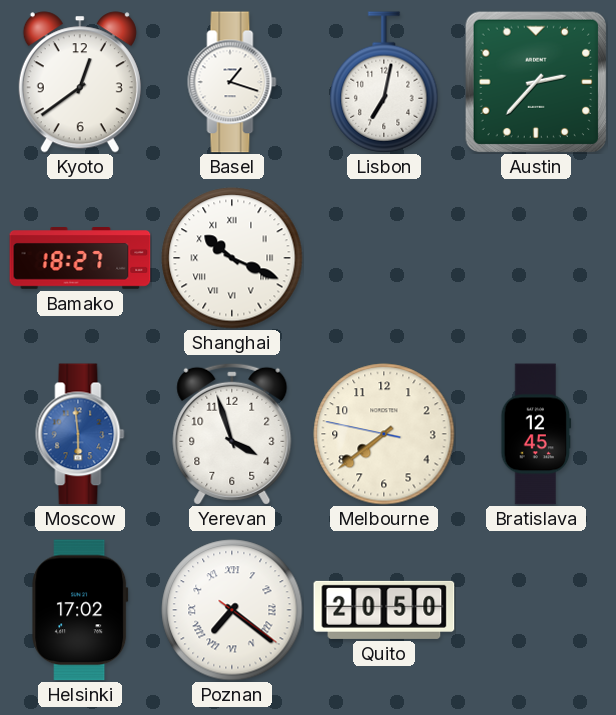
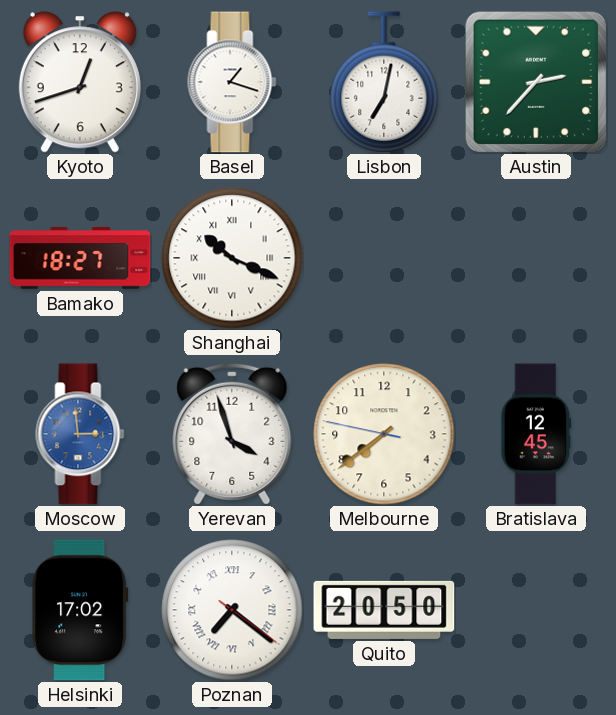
Kyoto: 12:39 -> 12:42
Moscow: 5:59 -> 2:59
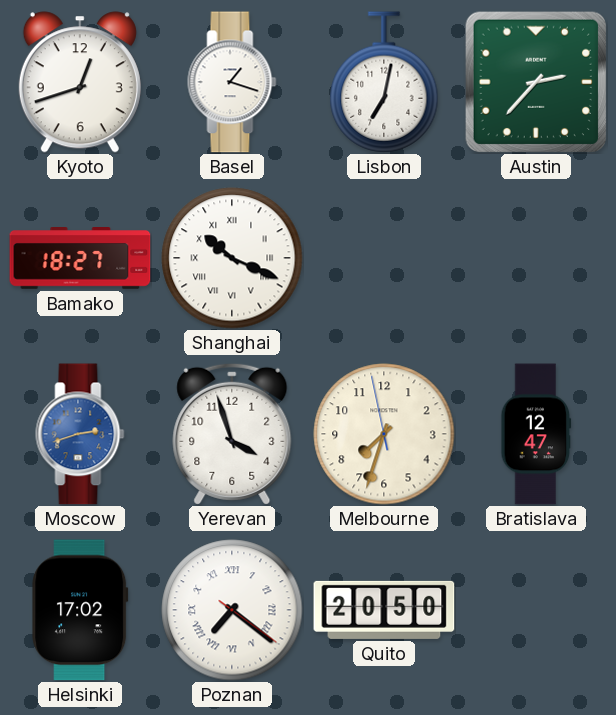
Moscow: 2:59 -> 2:42
Melbourne: 7:38 -> 7:32
Bratislava: 12:45 -> 12:47
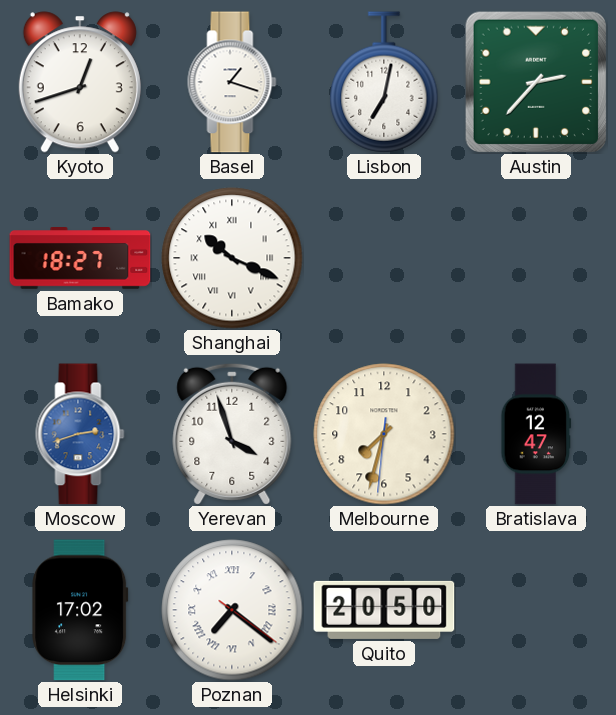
Melbourne: 7:32:58 -> 7:32:31
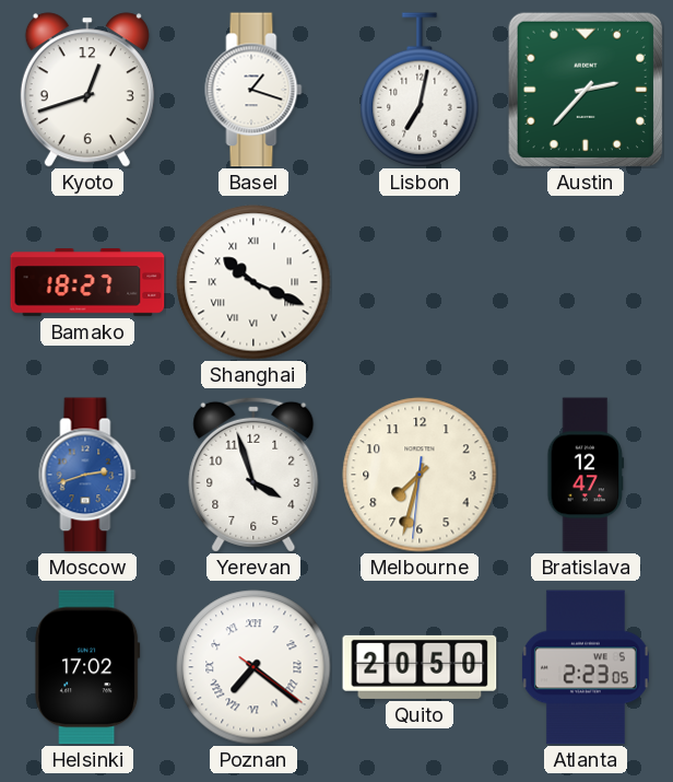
Atlanta: none -> 2:23
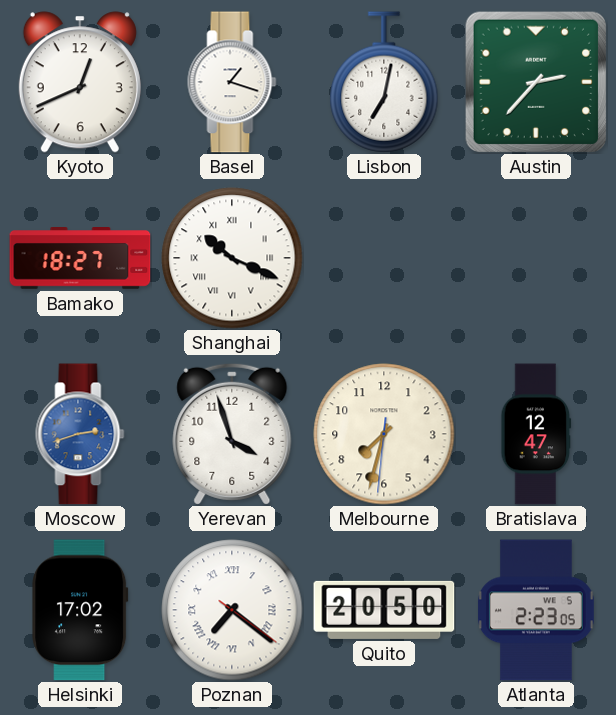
Kyoto: 12:42 -> 12:41
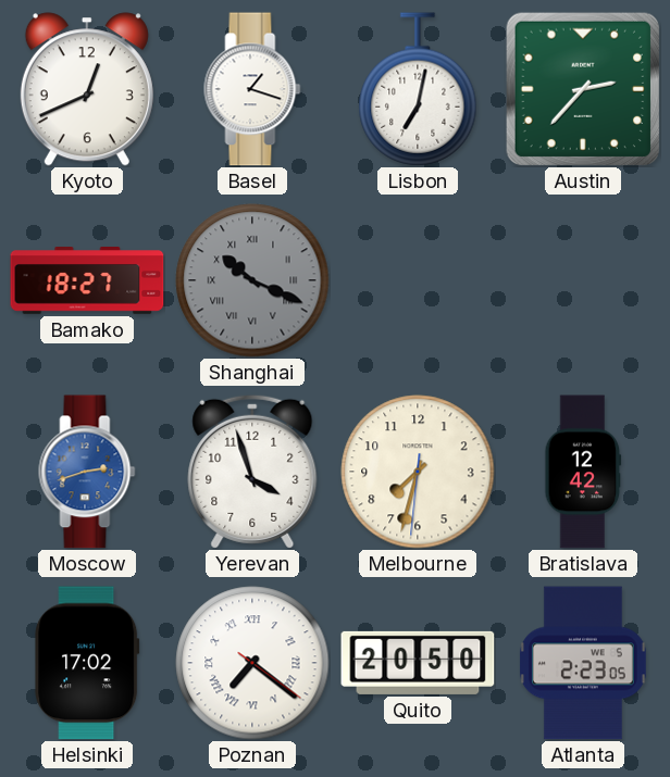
Shanghai dial: white -> grey
Bratislava: 12:47 -> 12:42
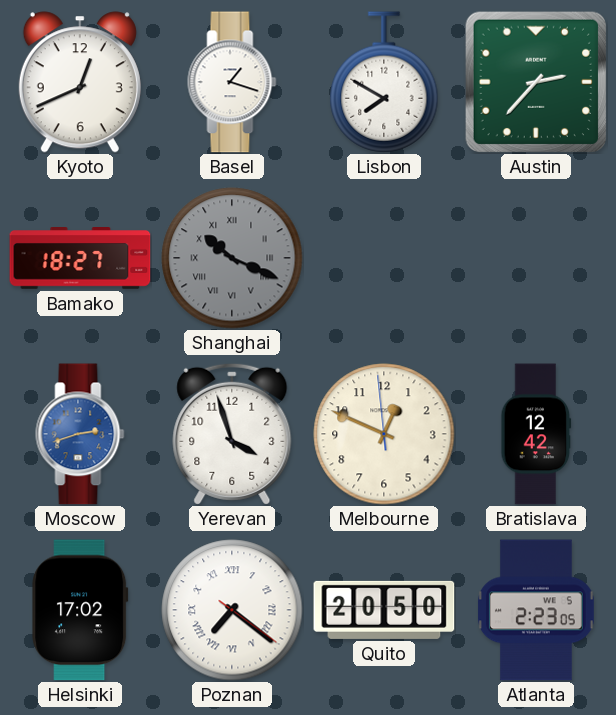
Lisbon: 7:02 -> 7:50
Melbourne: 7:32 -> 12:48
